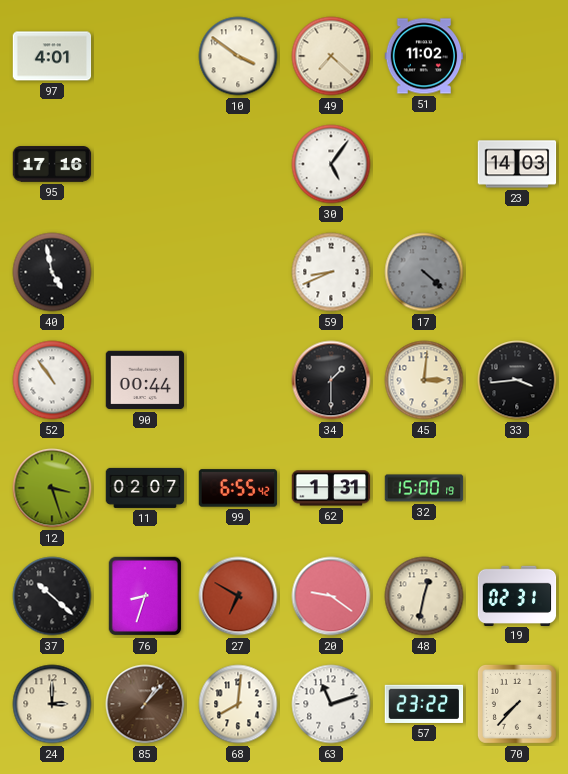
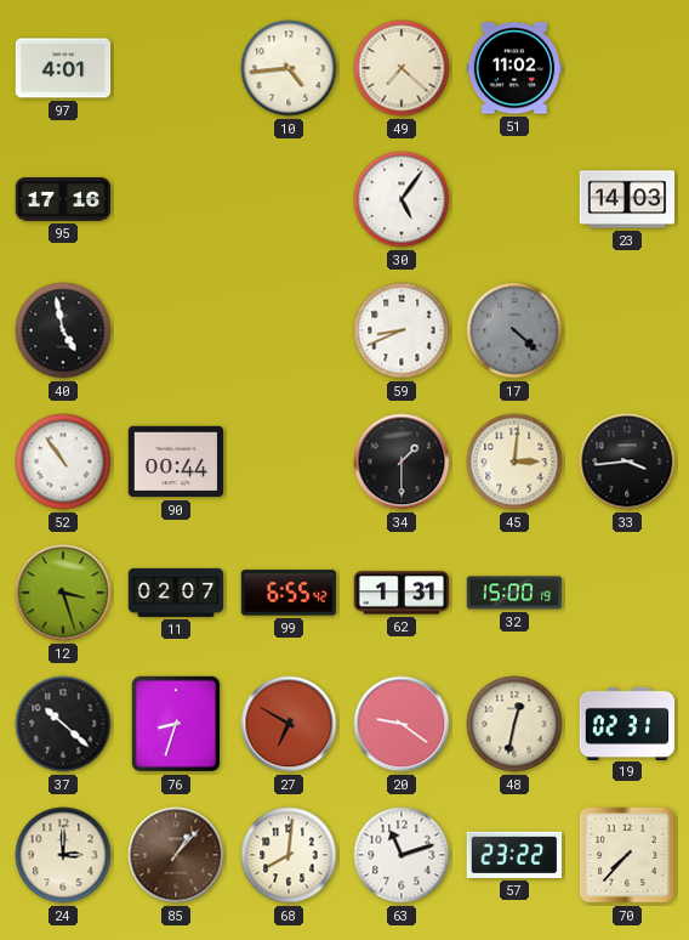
10: 3:51 -> 4:44
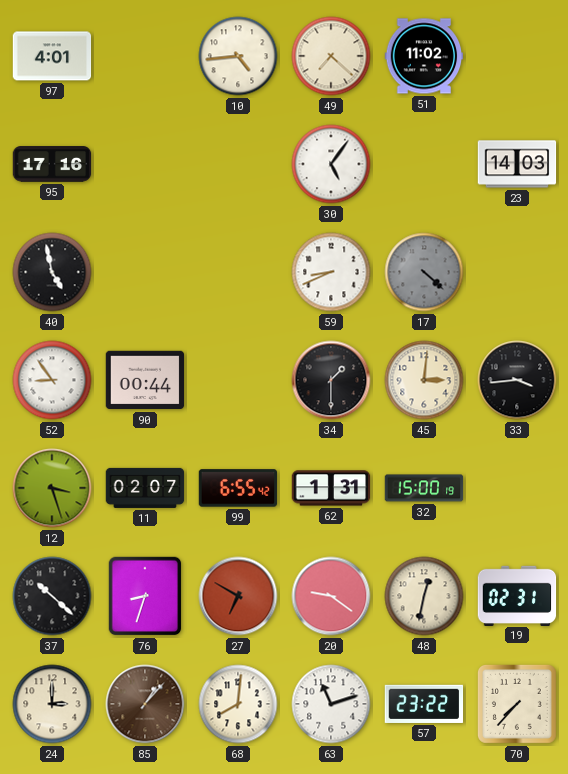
52: 10:54 -> 8:54
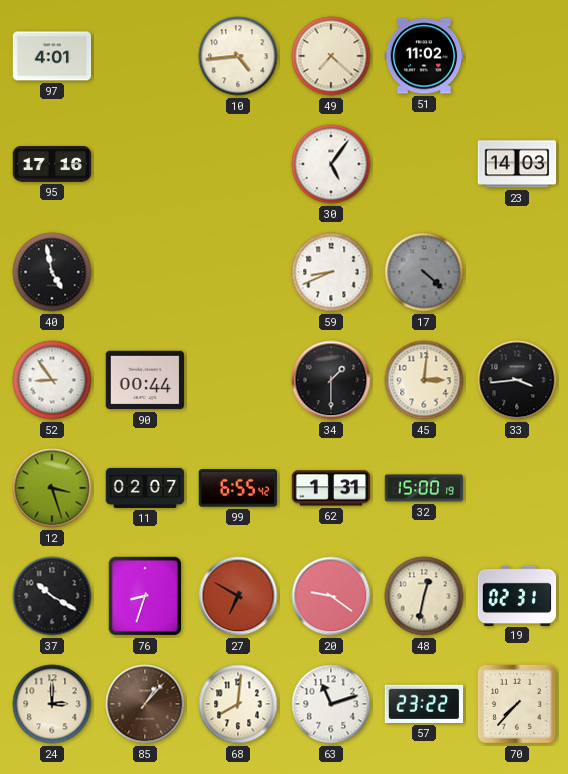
37: 10:22 -> 10:20
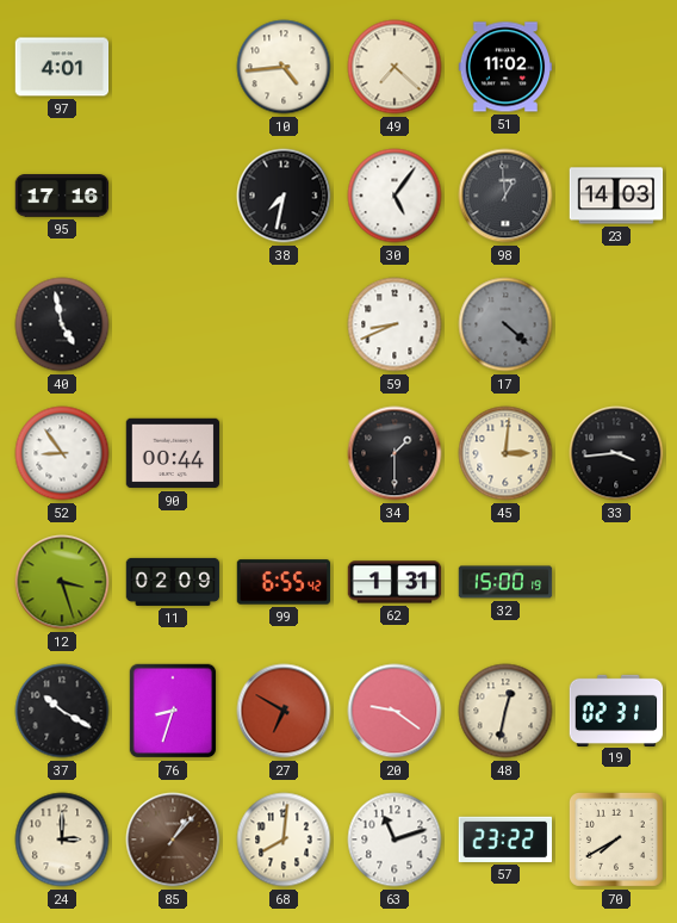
38: none -> 7:32
98: none -> 12:59
11: 02:07 -> 02:09
70: 7:37 -> 7:40
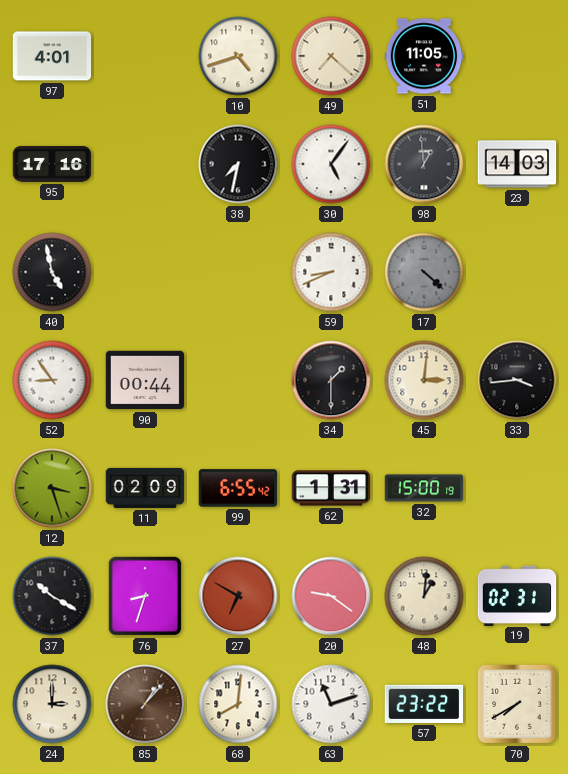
10: 4:44 -> 4:42
51: 11:02 -> 11:05
48: 12:32 -> 1:01
